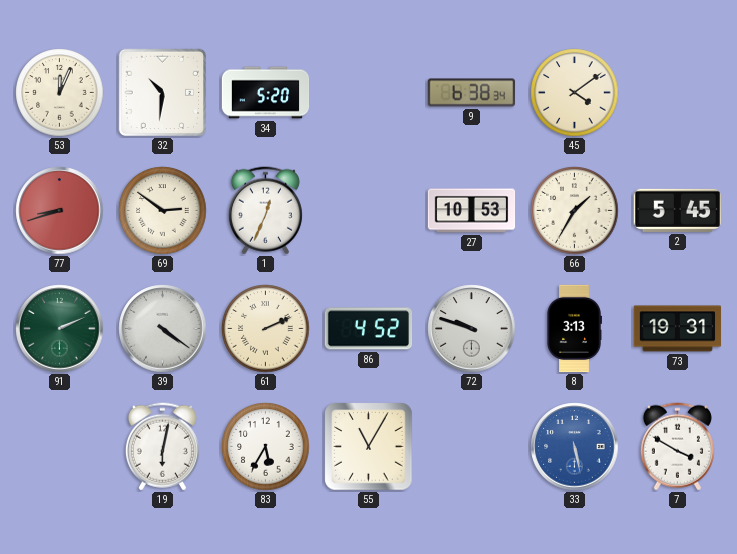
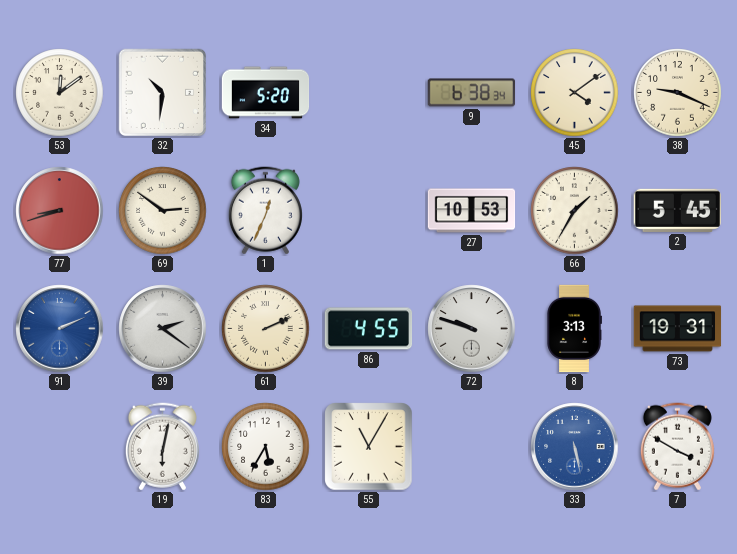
53: 12:04 -> 12:09
38: none -> 9:19
91 dial: green -> blue
39: 4:21 -> 2:21
86: 4:52 -> 4:55
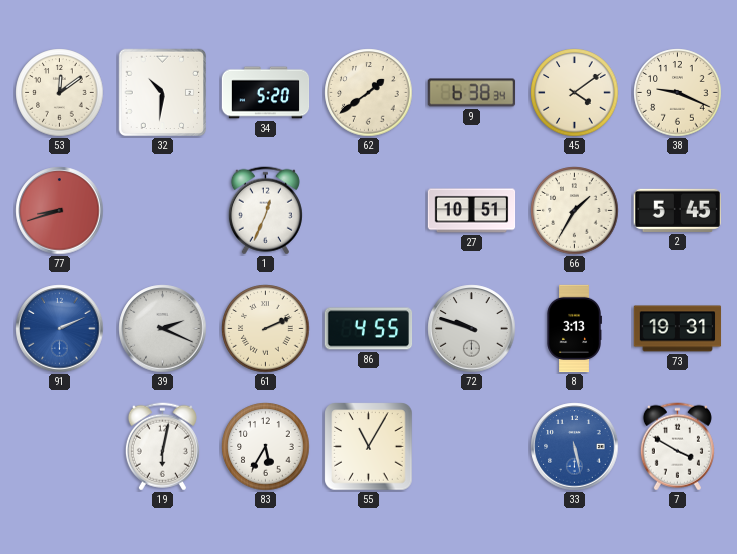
62: none -> 1:39
69: 2:51 -> none
27: 10:53 -> 10:51
39: 2:21 -> 2:19
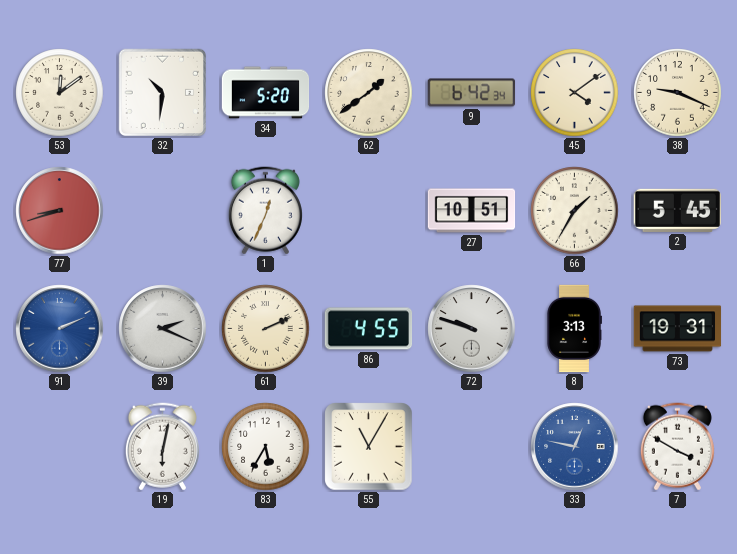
9: 6:38 -> 6:42
33: 5:28 -> 12:47
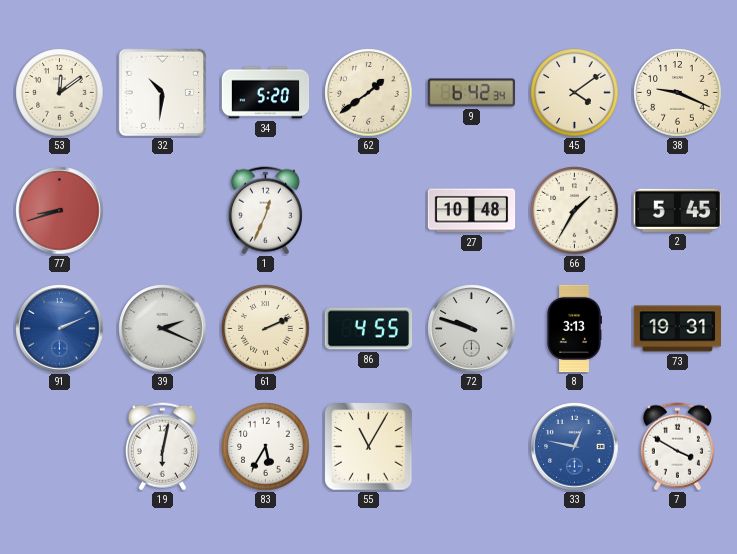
27: 10:51 -> 10:48
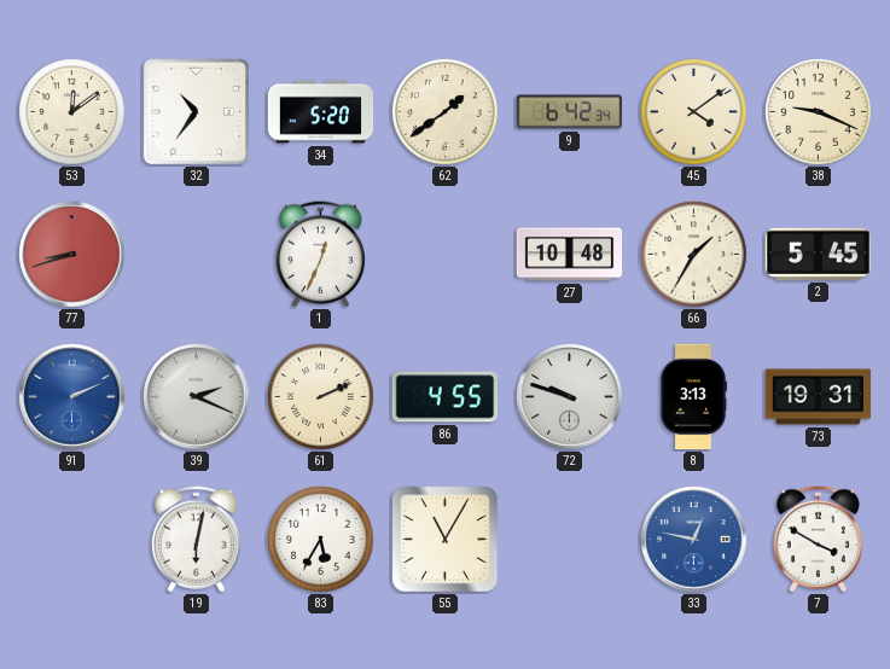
32: 10:31 -> 10:36
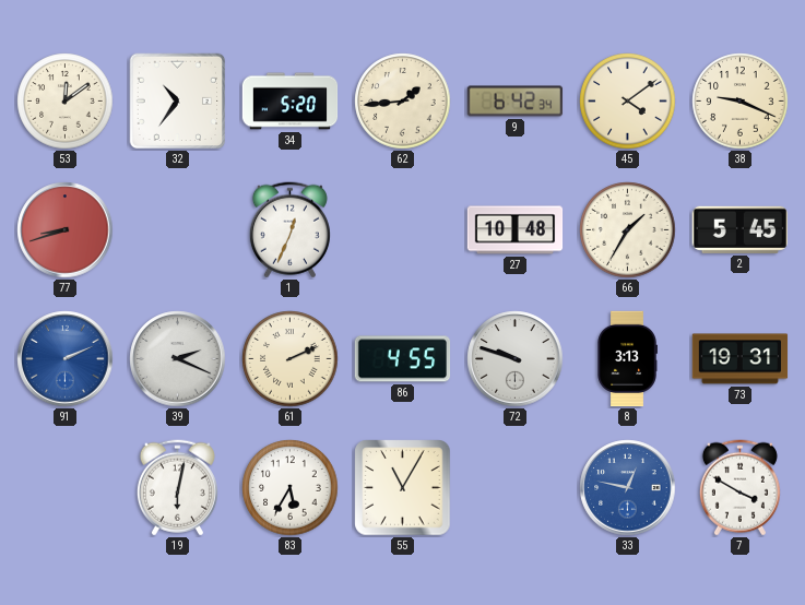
62: 1:39 -> 1:44
